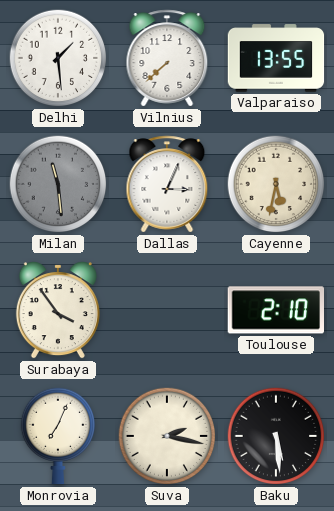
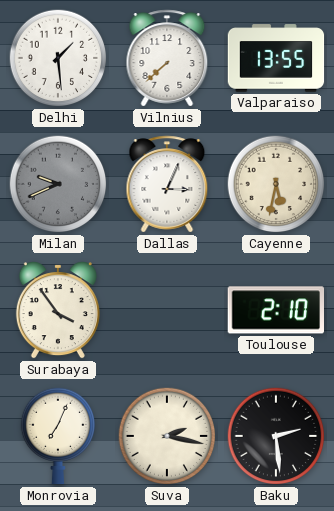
Milan: 11:29 -> 9:41
Baku: 5:29 -> 2:29
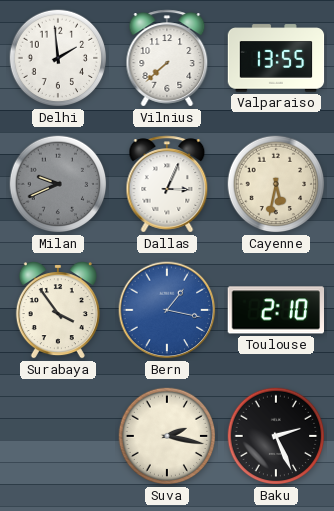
Delhi: 1:29 -> 1:59
Bern: none -> 1:17
Monrovia: 7:04 -> none
Baku: 2:29 -> 2:26
